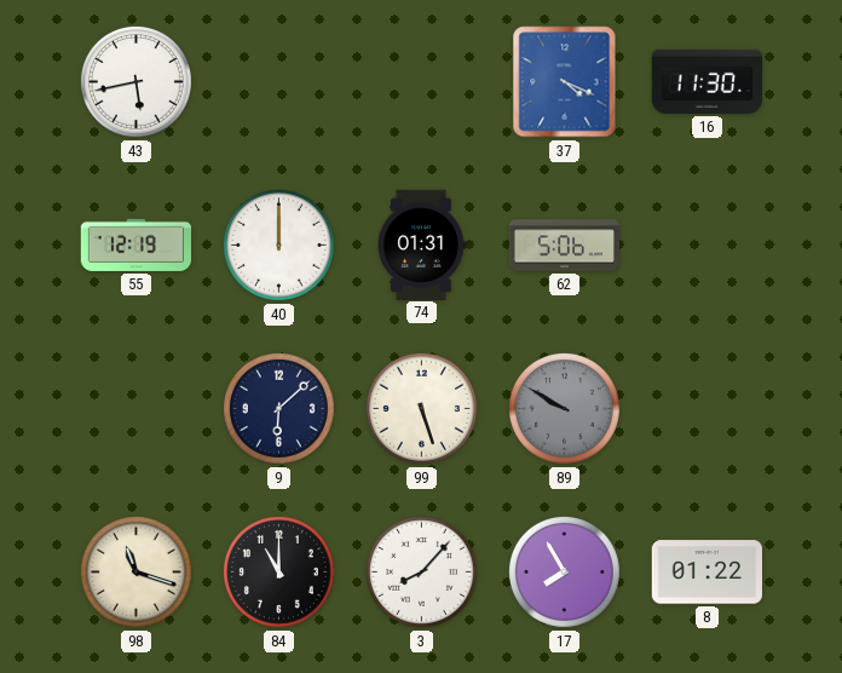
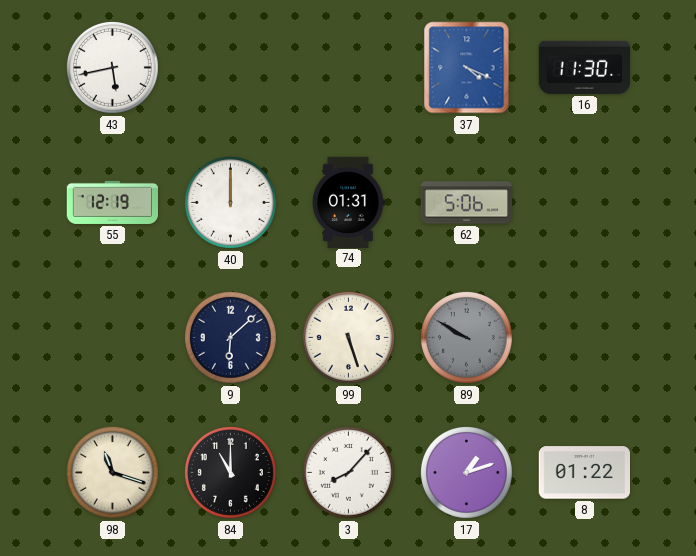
17: 7:55 -> 1:12
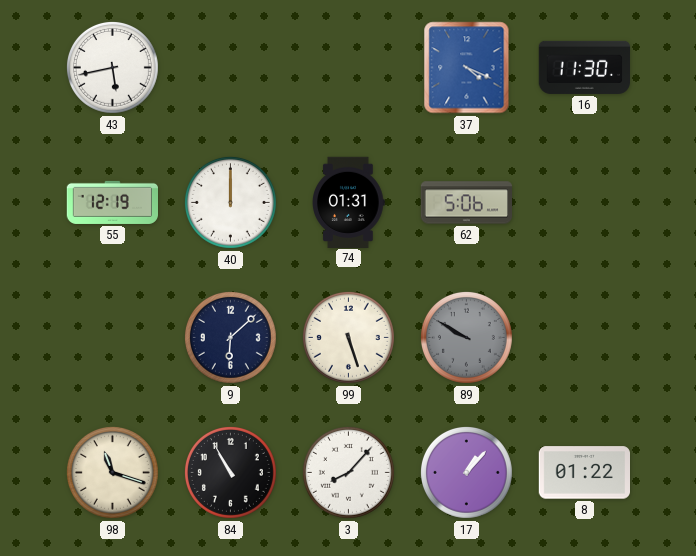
84: 11:00 -> 10:55
17: 1:12 -> 1:07
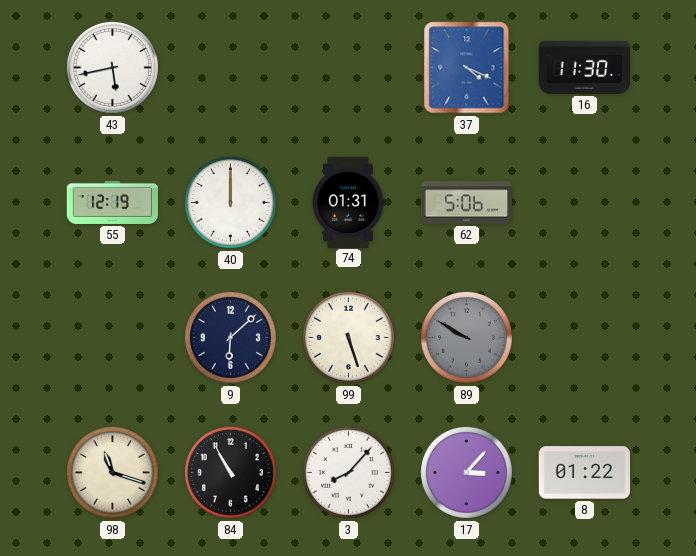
17: 1:07 -> 3:07
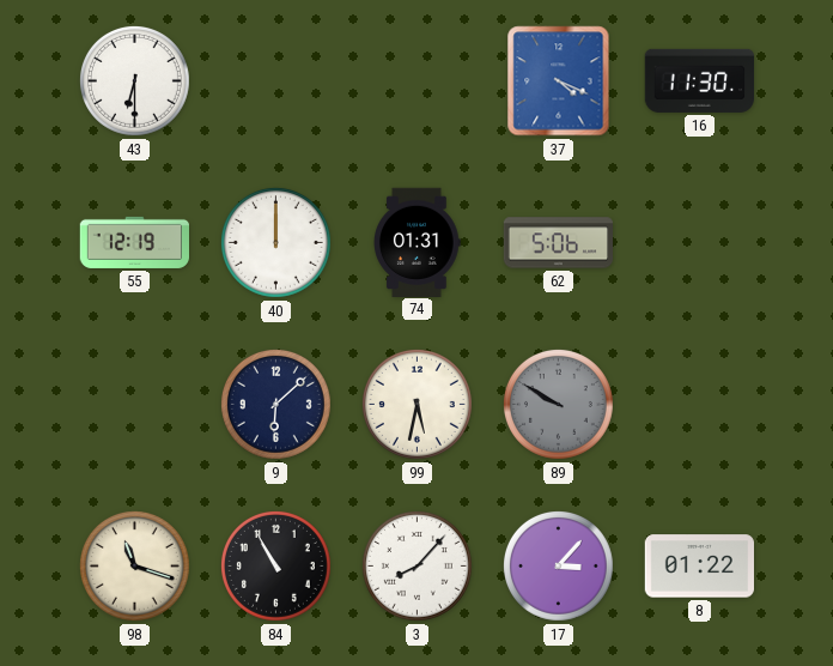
43: 5:43 -> 6:30
99: 5:27 -> 5:32
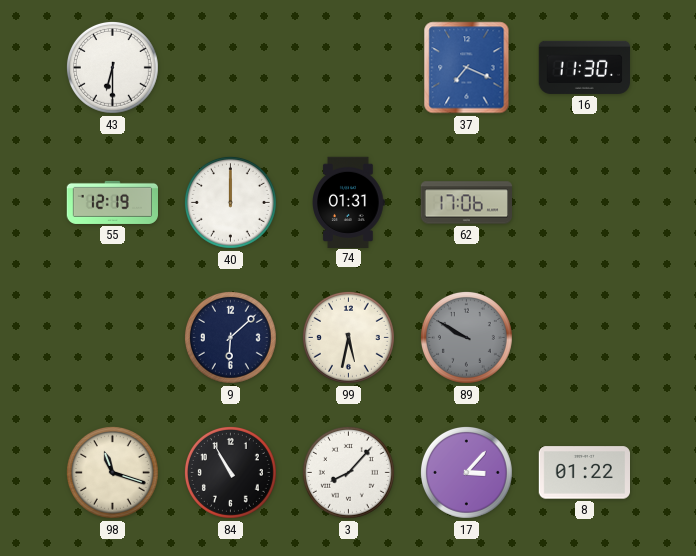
37: 4:19 -> 7:19
62: 5:06 -> 17:06
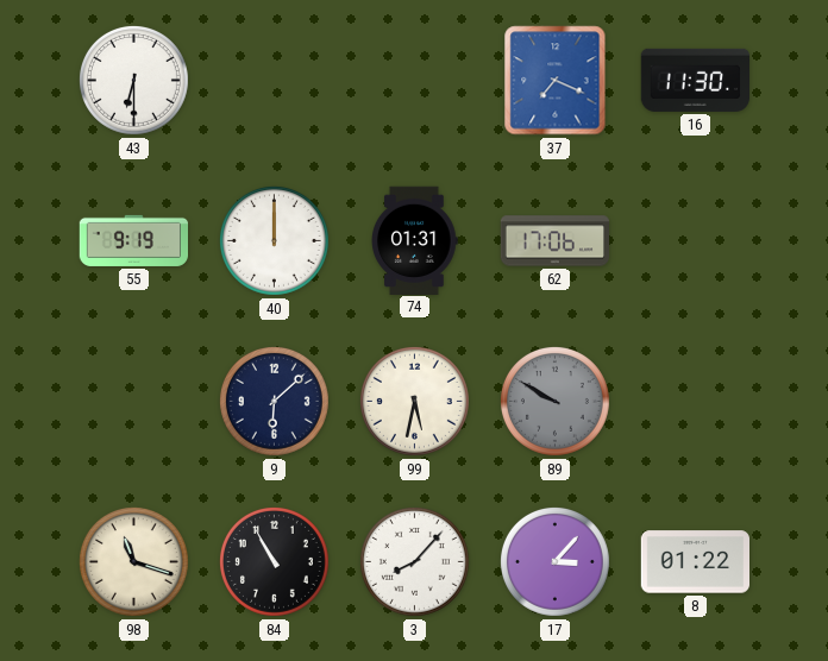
55: 12:19 -> 9:19
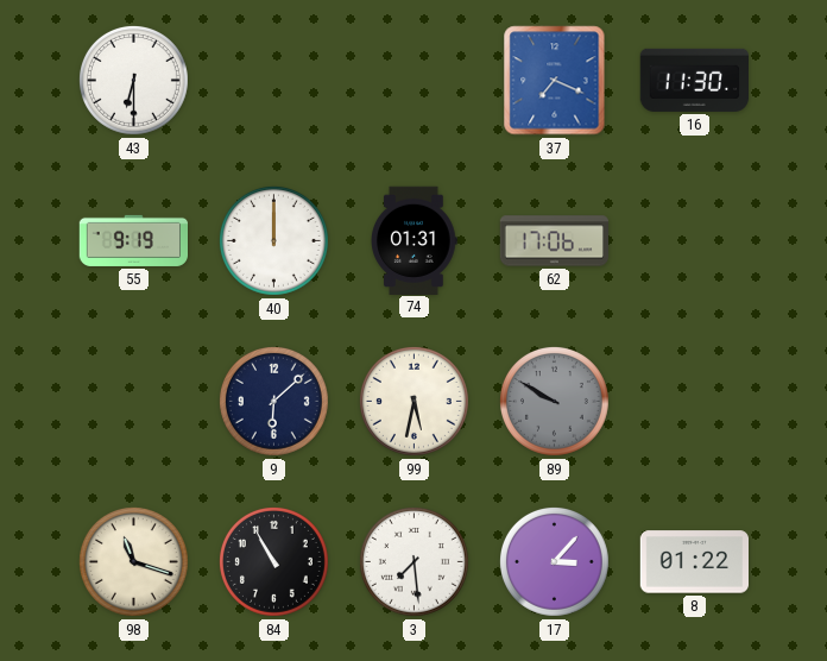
3: 8:07 -> 7:29
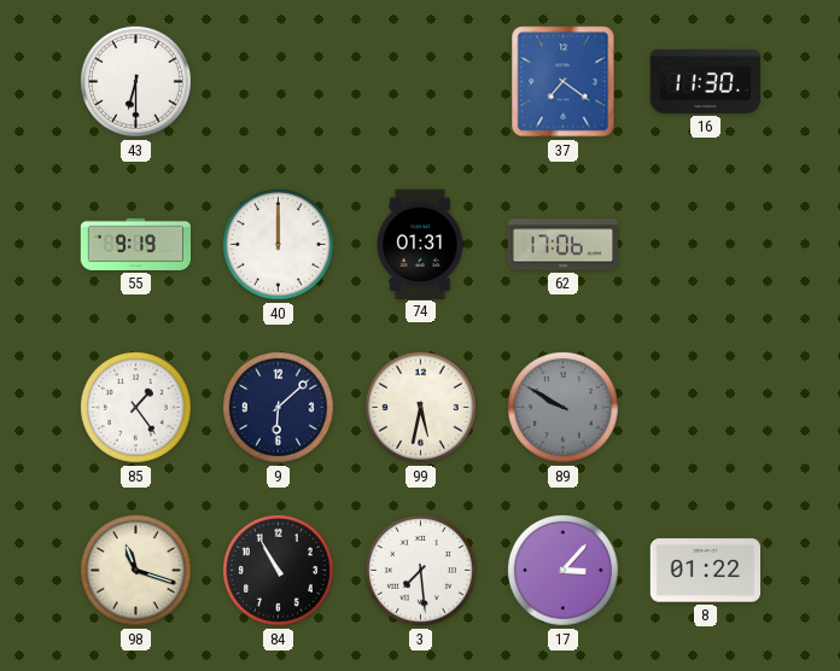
37: 7:19 -> 7:21
85: none -> 1:24
